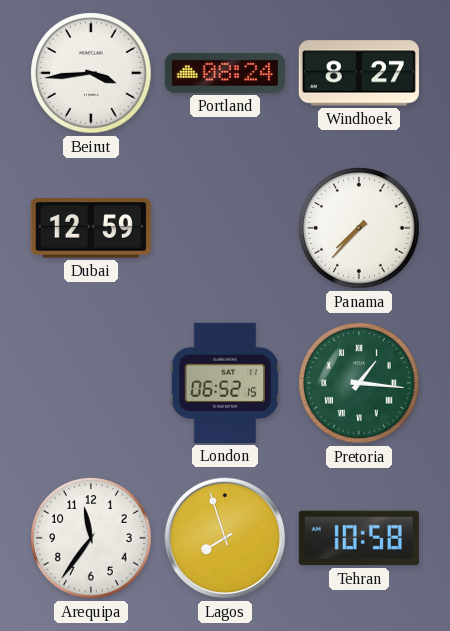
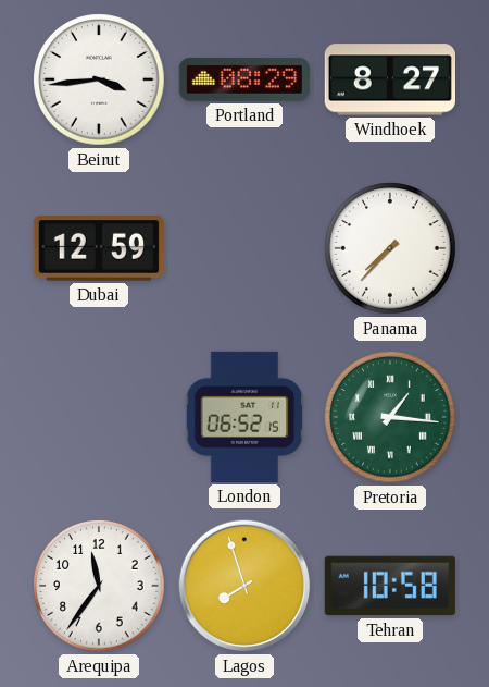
Portland: 08:24 -> 08:29
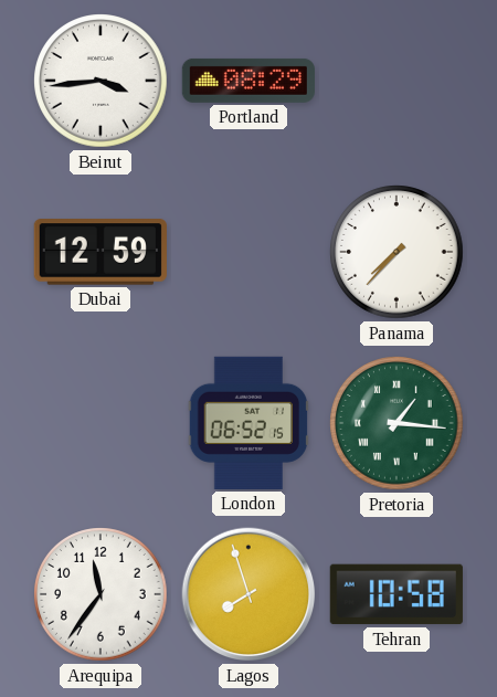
Windhoek: 8:27 -> none
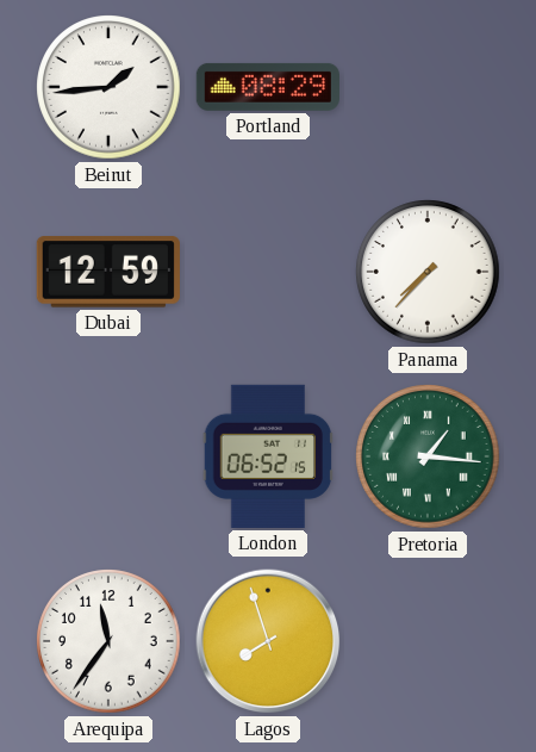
Beirut: 3:44 -> 1:44
Tehran: 10:58 -> none
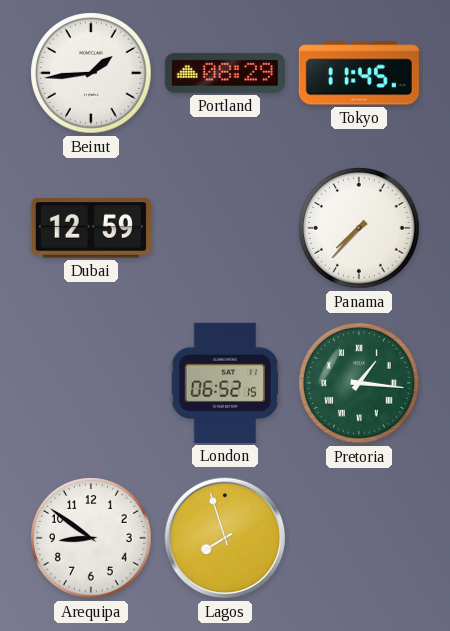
Tokyo: none -> 11:45
Arequipa: 11:36 -> 8:51
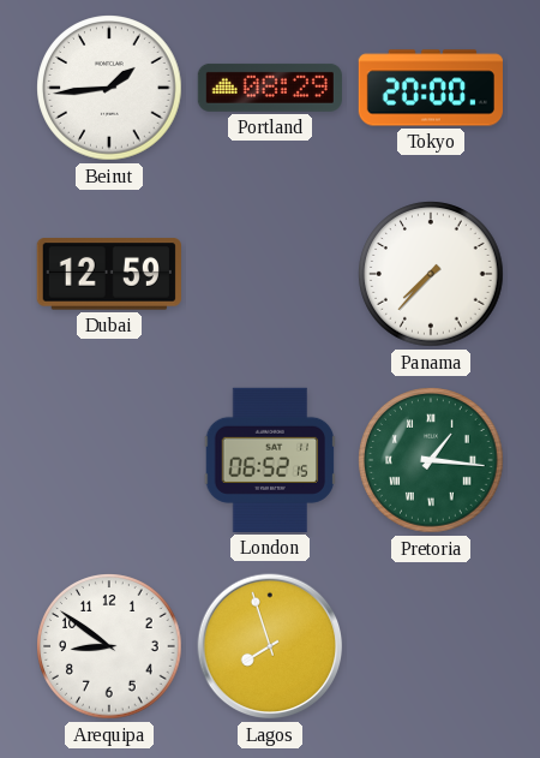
Tokyo: 11:45 -> 20:00
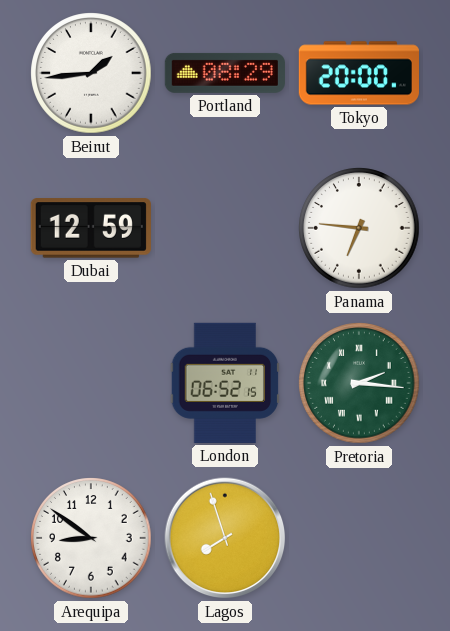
Panama: 7:37 -> 6:46
Pretoria: 1:16 -> 2:16
